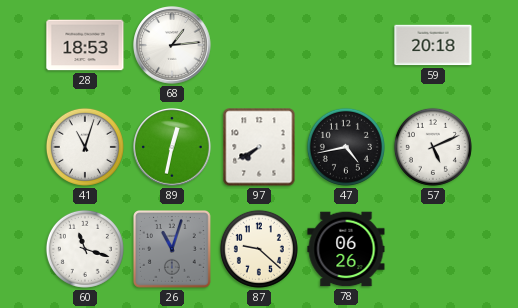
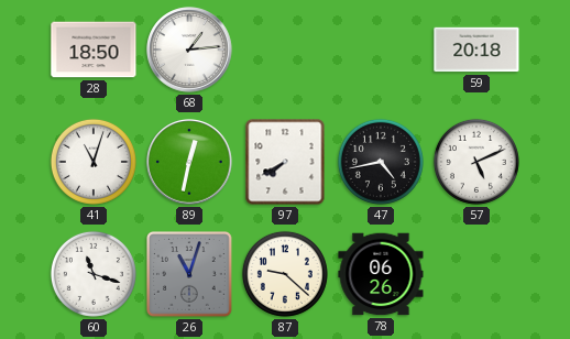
28: 18:53 -> 18:50
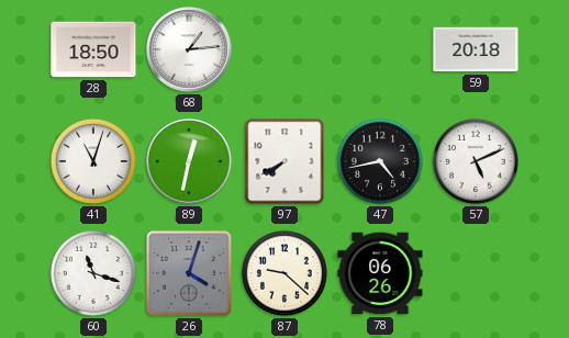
26: 11:03 -> 4:03
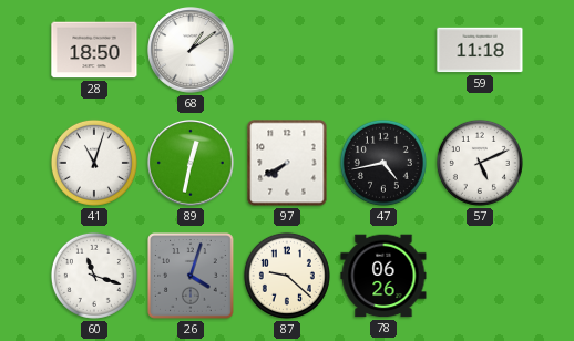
68: 1:14 -> 1:09
59: 20:18 -> 11:18
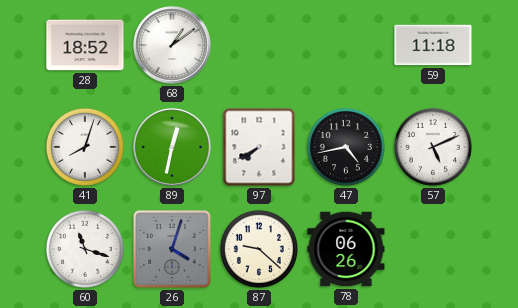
28: 18:50 -> 18:52
41: 11:03 -> 8:03
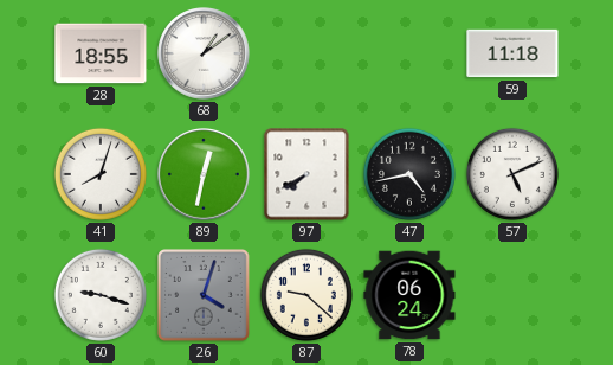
28: 18:52 -> 18:55
60: 11:18 -> 9:18
78: 06:26 -> 06:24
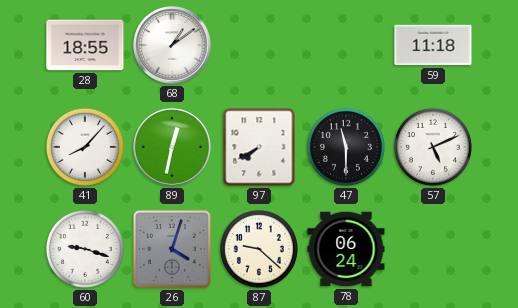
41: 8:03 -> 8:07
47: 4:43 -> 11:30
